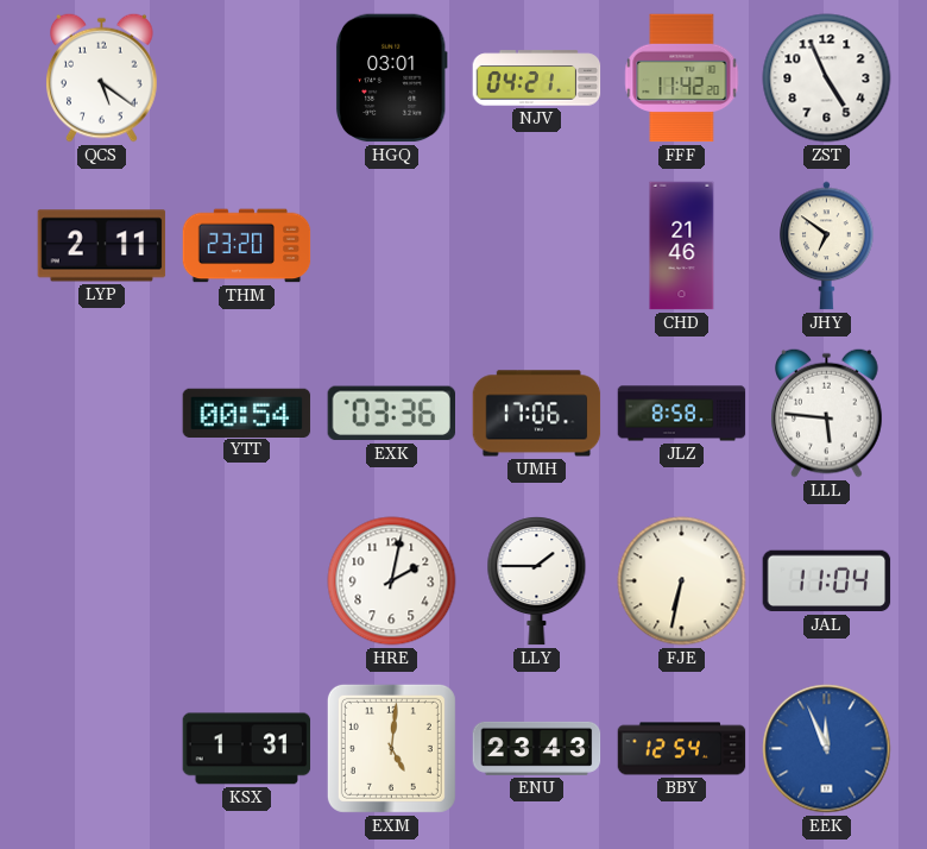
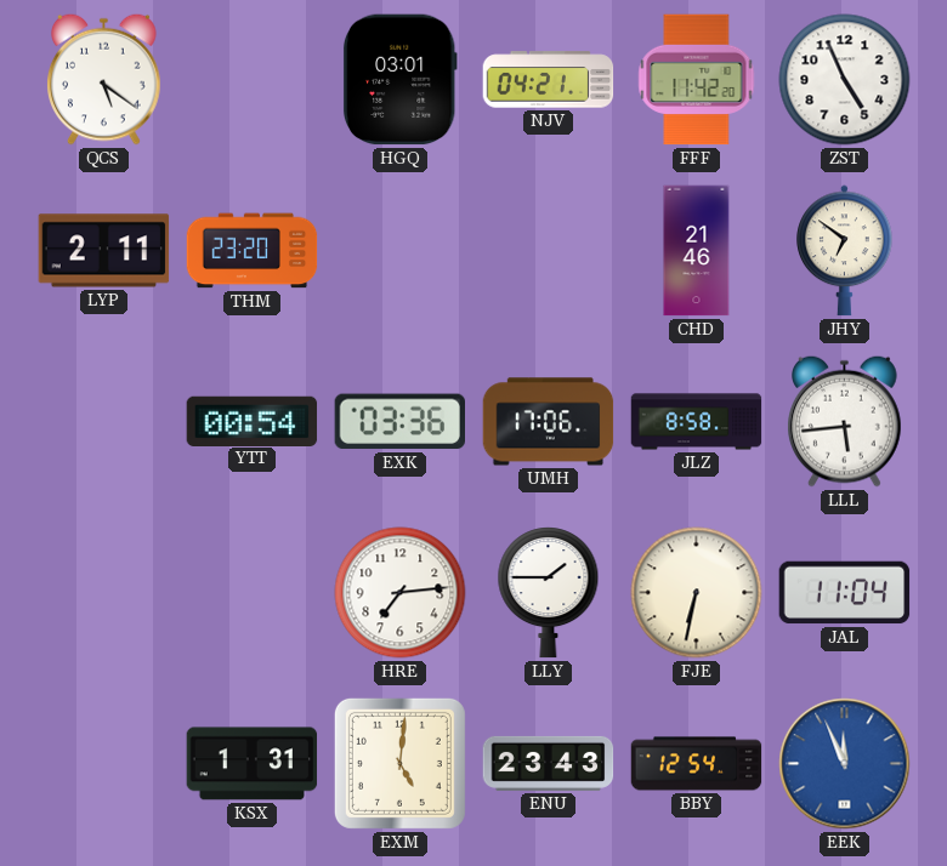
LLL: 5:46 -> 5:44
HRE: 2:02 -> 7:14
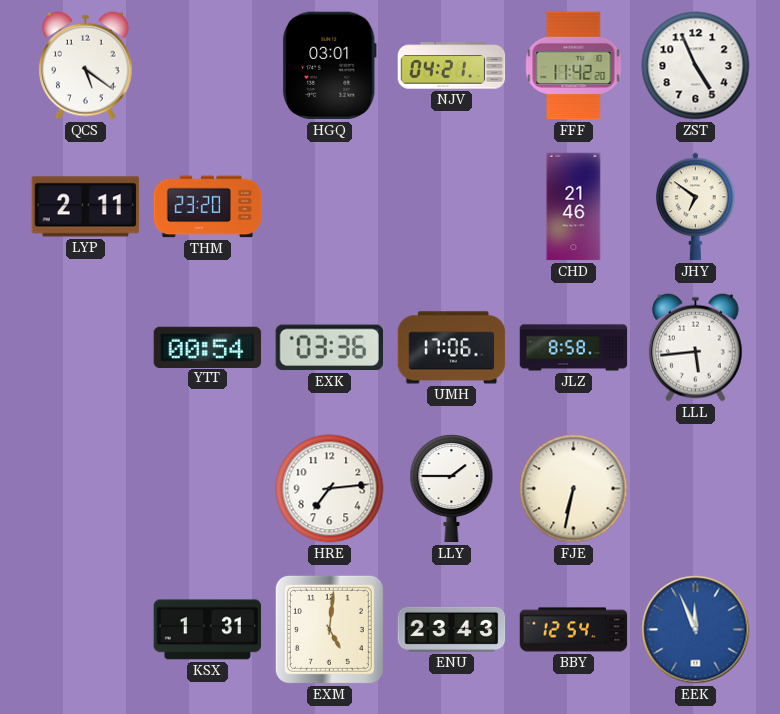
JAL: 11:04 -> none
